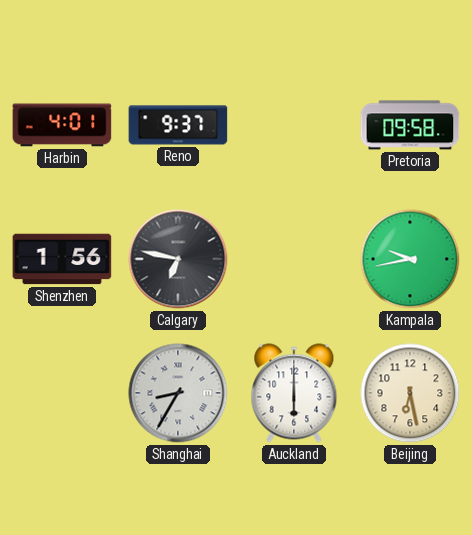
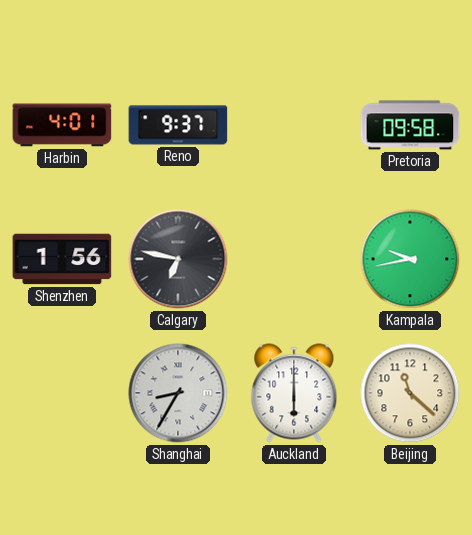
Beijing: 6:28 -> 11:22
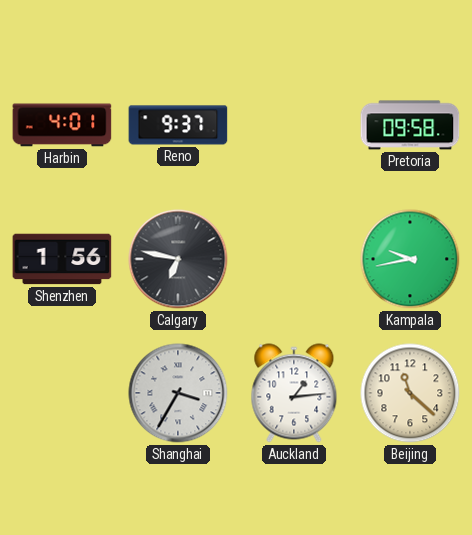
Shanghai: 8:35 -> 3:35
Auckland: 6:00 -> 1:14
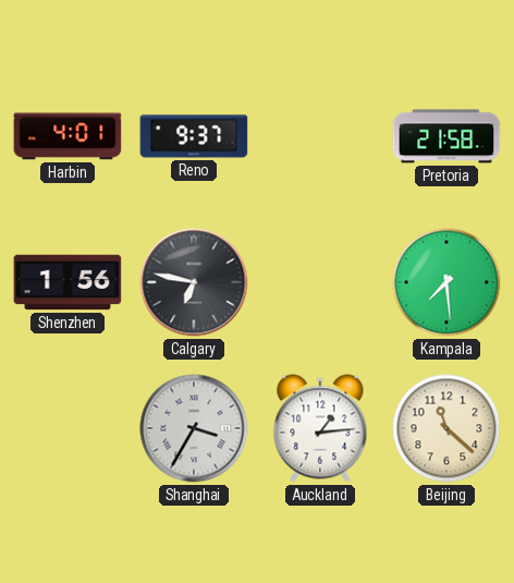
Pretoria: 09:58 -> 21:58
Kampala: 9:43 -> 7:29
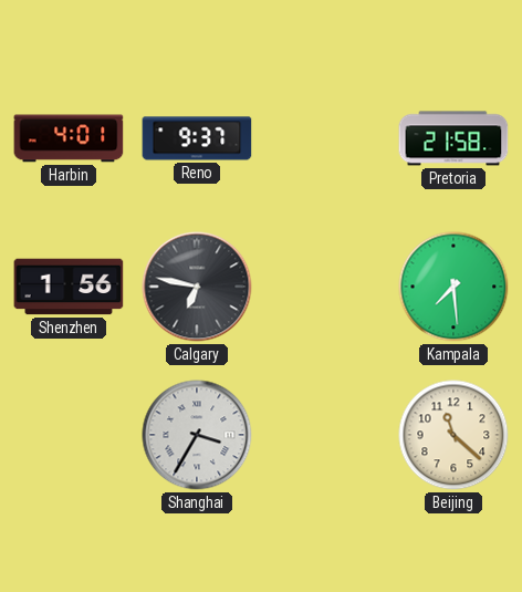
Auckland: 1:14 -> none
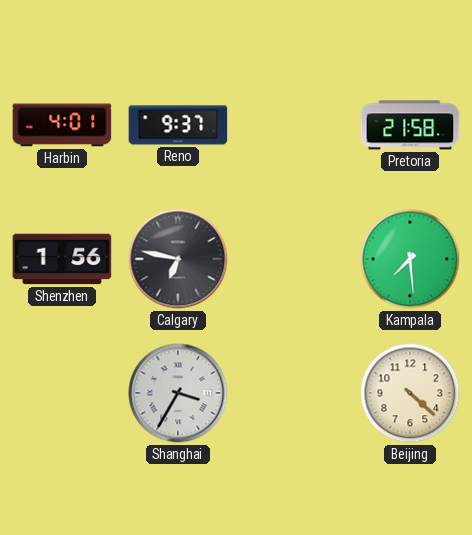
Beijing: 11:22 -> 4:22
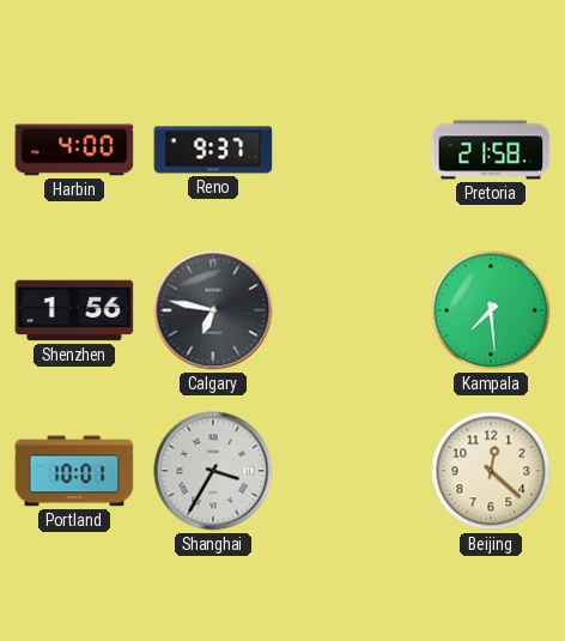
Harbin: 4:01 -> 4:00
Portland: none -> 10:01
Beijing: 4:22 -> 12:22
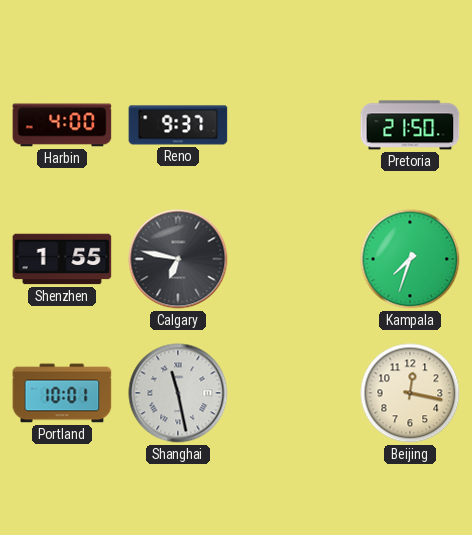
Pretoria: 21:58 -> 21:50
Shenzhen: 1:56 -> 1:55
Kampala: 7:29 -> 7:33
Shanghai: 3:35 -> 11:28
Beijing: 12:22 -> 12:17
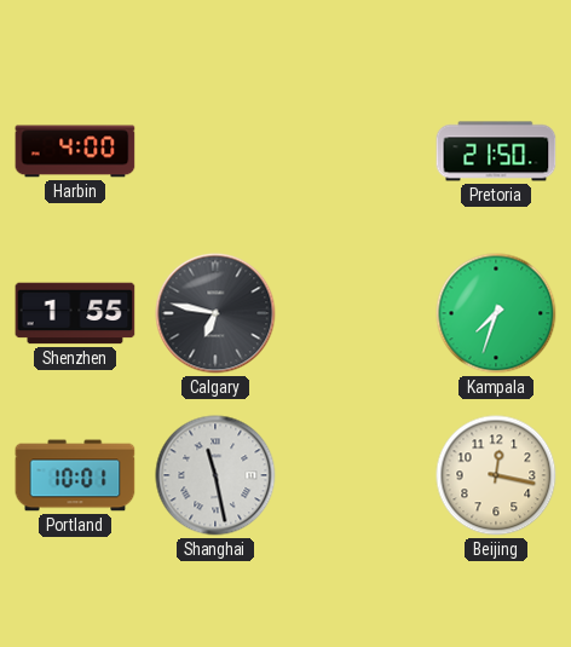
Reno: 9:37 -> none
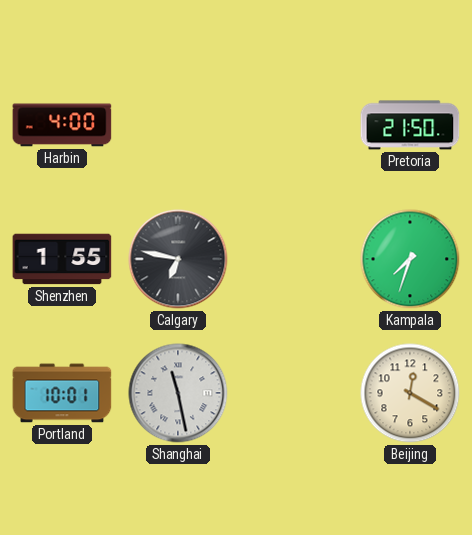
Beijing: 12:17 -> 12:20
